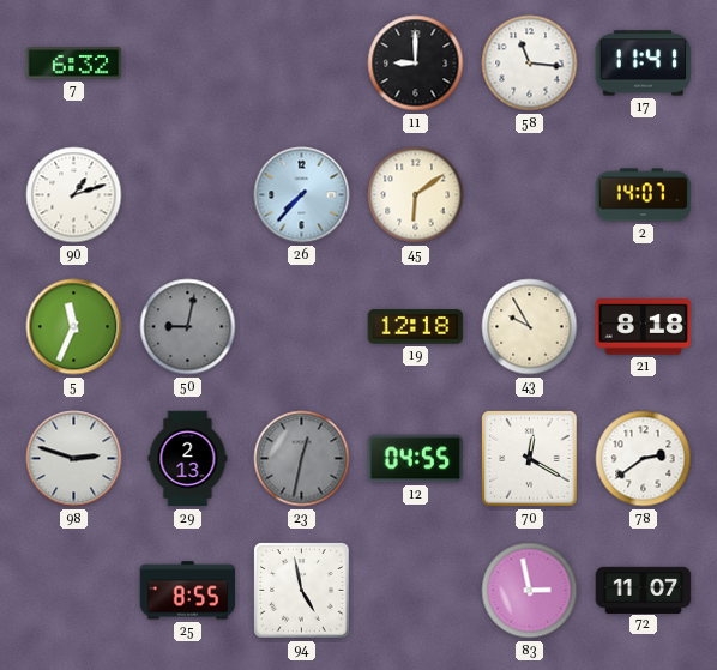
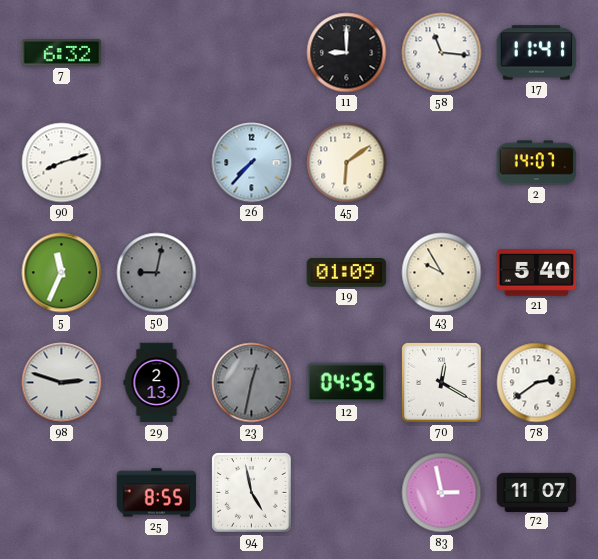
90: 1:12 -> 8:12
19: 12:18 -> 01:09
21: 8:18 -> 5:40
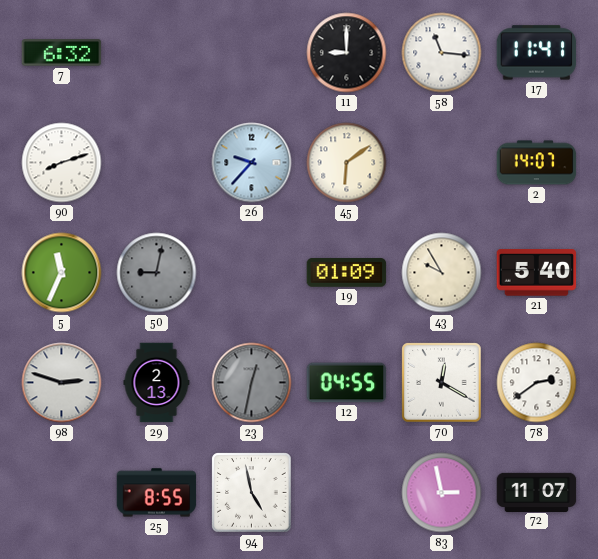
26: 7:37 -> 9:37
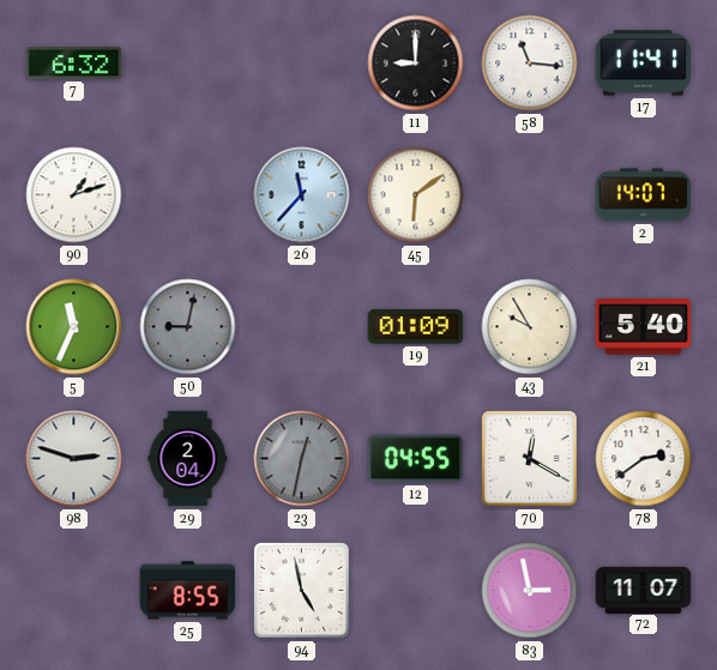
90: 8:12 -> 1:12
26: 9:37 -> 11:37
29: 2:13 -> 2:04
